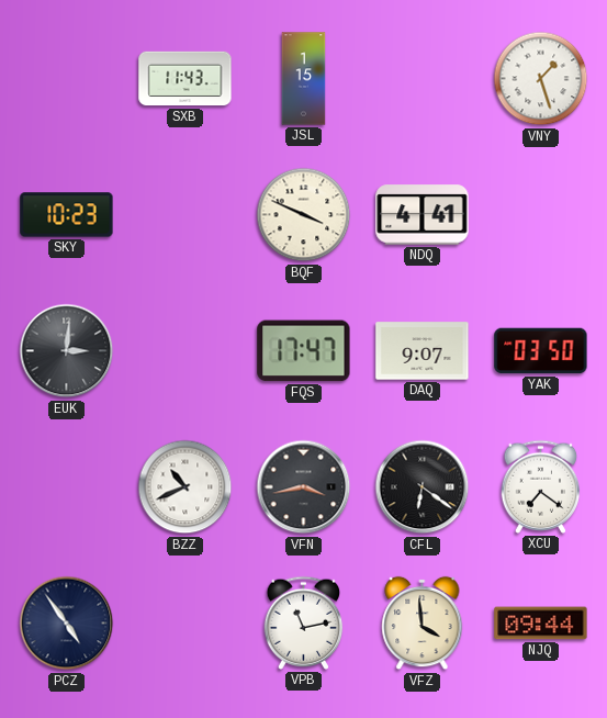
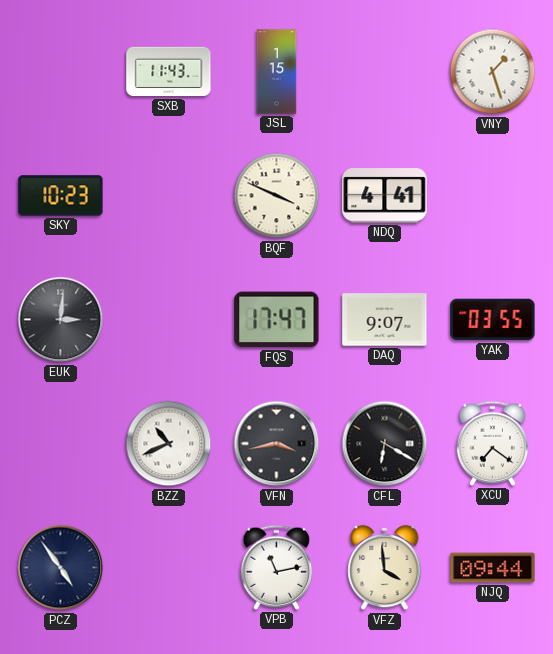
YAK: 03:50 -> 03:55
CFL: 6:21 -> 6:20
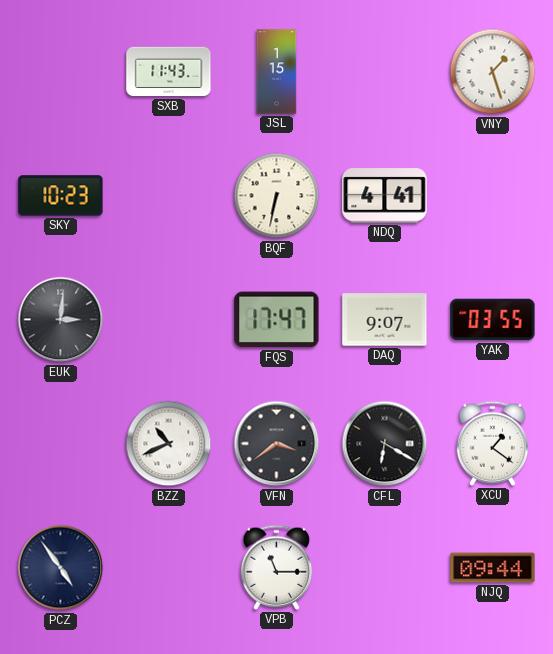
BQF: 3:49 -> 6:32
VFN: 3:43 -> 3:39
XCU: 7:21 -> 1:21
VPB: 11:13 -> 11:15
VFZ: 3:59 -> none
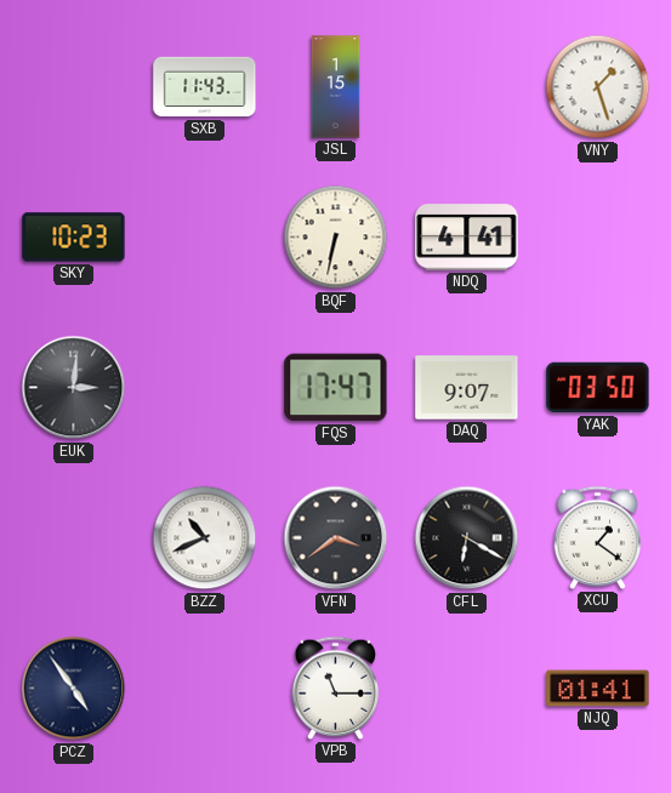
YAK: 03:55 -> 03:50
NJQ: 09:44 -> 01:41
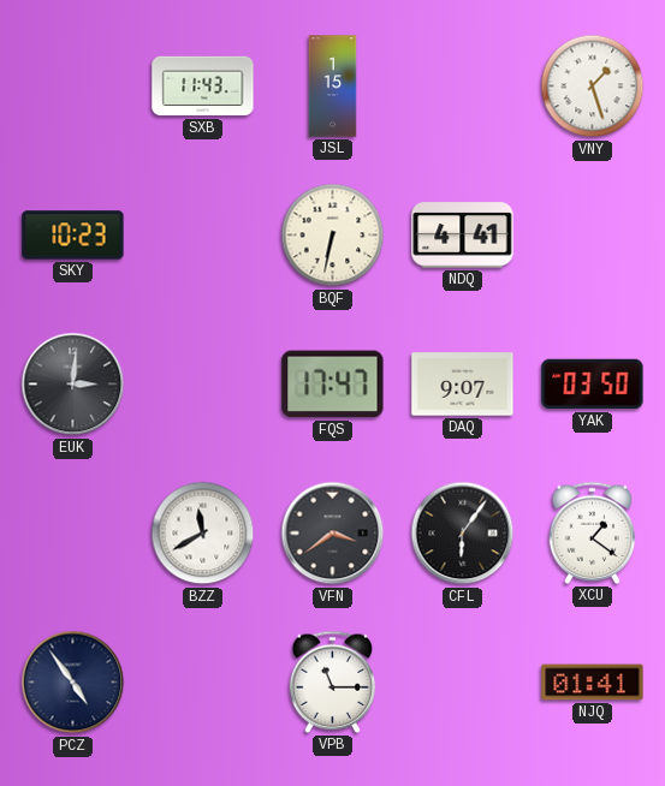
BZZ: 10:41 -> 11:40
CFL: 6:20 -> 6:06
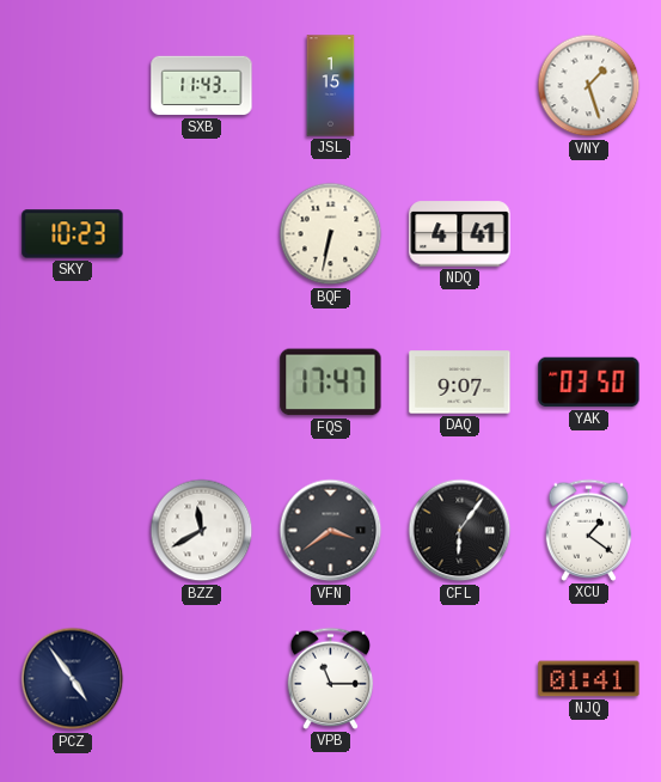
EUK: 3:01 -> none
